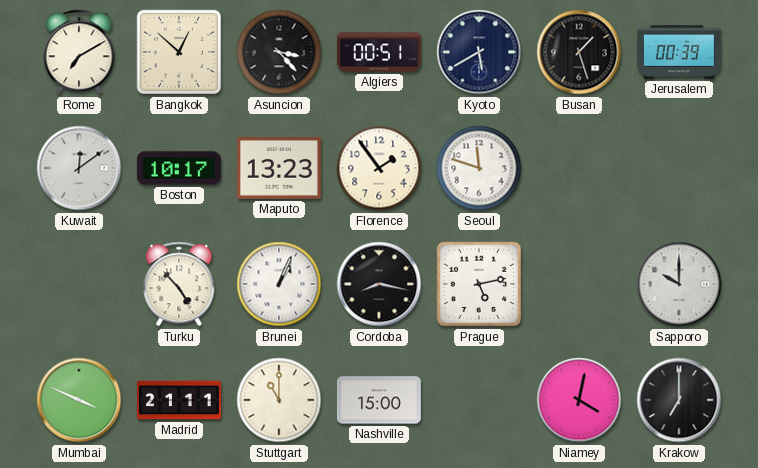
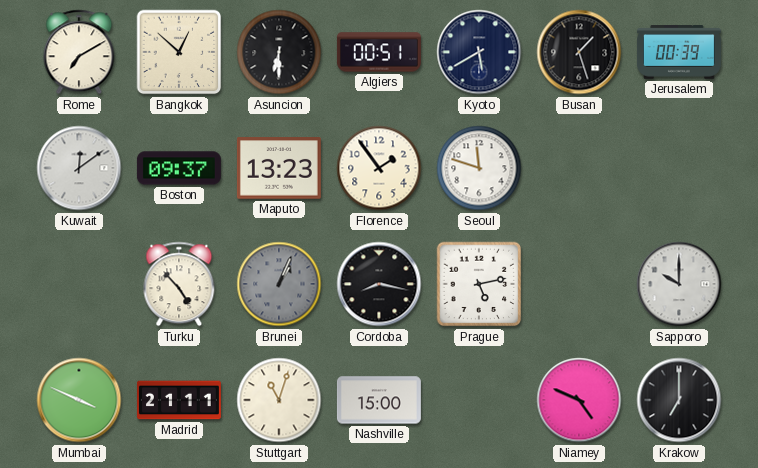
Asuncion: 3:23 -> 6:30
Boston: 10:17 -> 09:37
Brunei dial: white -> grey
Stuttgart: 11:00 -> 11:03
Niamey: 4:02 -> 4:49
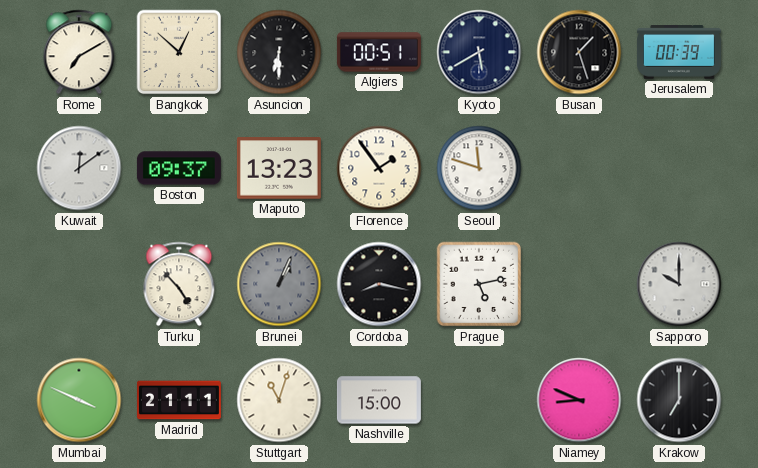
Niamey: 4:49 -> 8:49
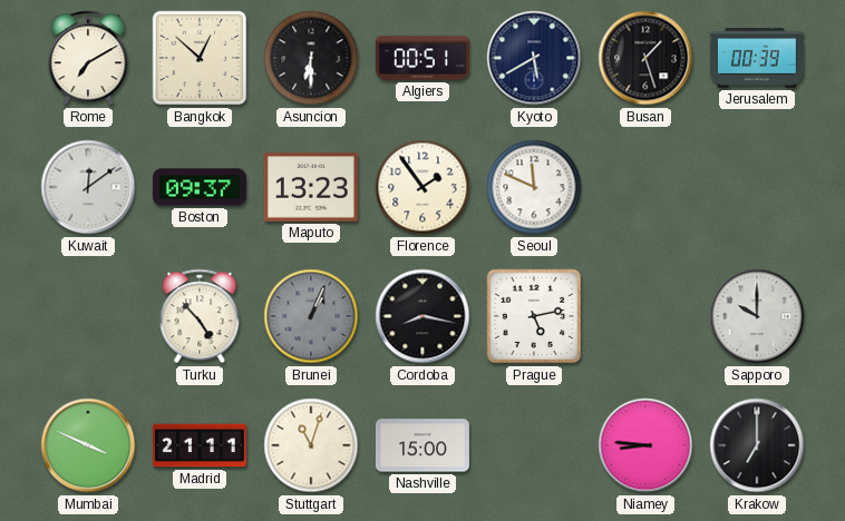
Seoul: 11:48 -> 11:49
Niamey: 8:49 -> 8:46
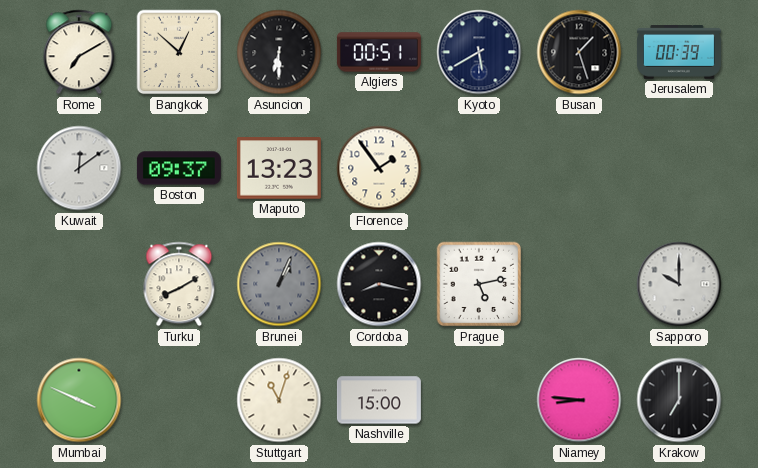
Seoul: 11:49 -> none
Turku: 4:53 -> 8:10
Madrid: 21:11 -> none
